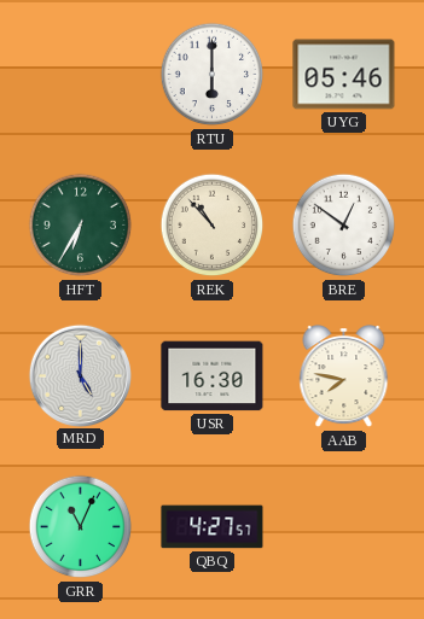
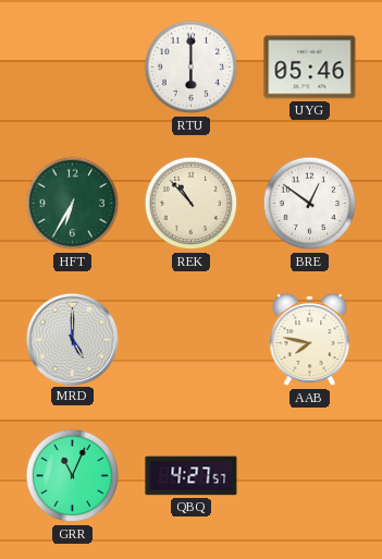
USR: 16:30 -> none
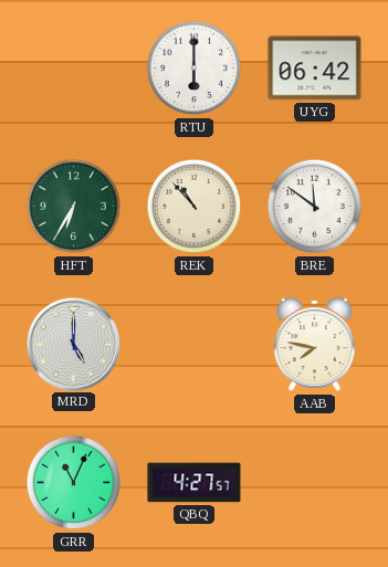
UYG: 05:46 -> 06:42
BRE: 12:51 -> 11:51
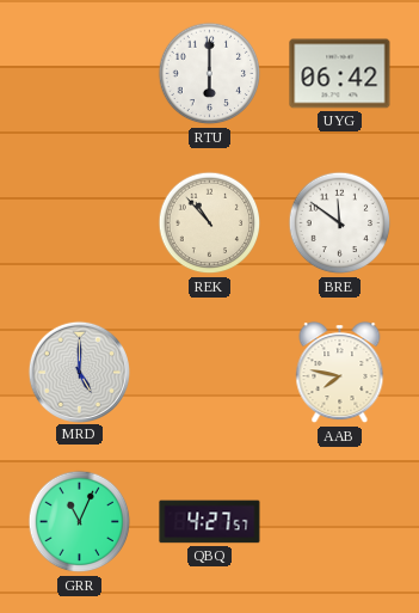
HFT: 6:35 -> none
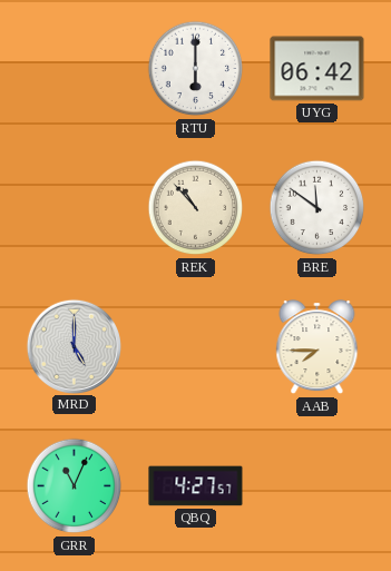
AAB: 7:47 -> 7:45
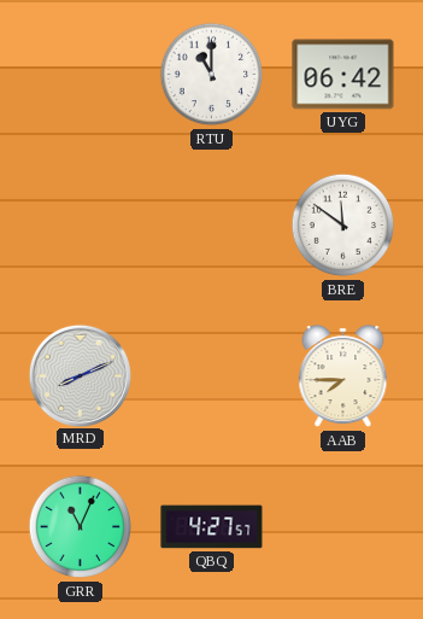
RTU: 6:00 -> 11:00
REK: 10:53 -> none
MRD: 5:00 -> 8:11
